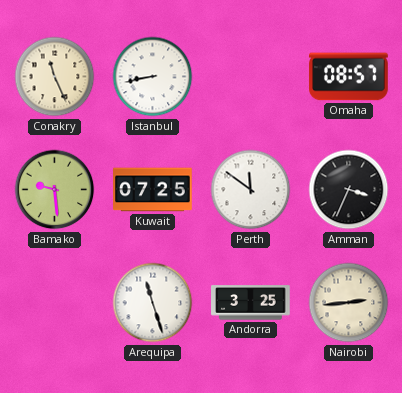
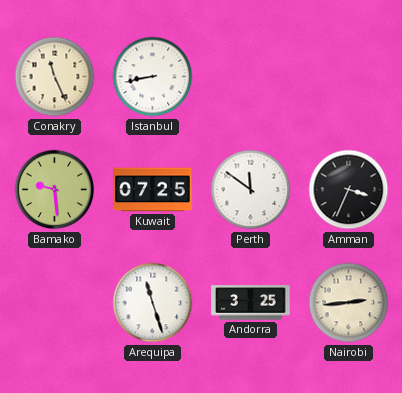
Omaha: 08:57 -> none
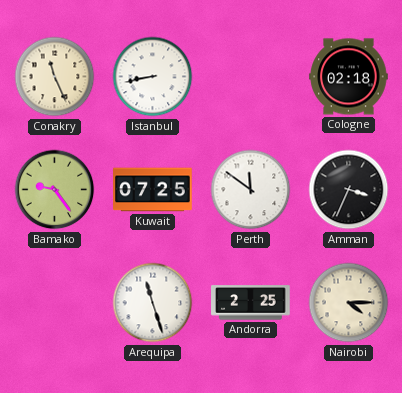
Cologne: none -> 02:18
Bamako: 9:29 -> 9:24
Andorra: 3:25 -> 2:25
Nairobi: 2:44 -> 4:15
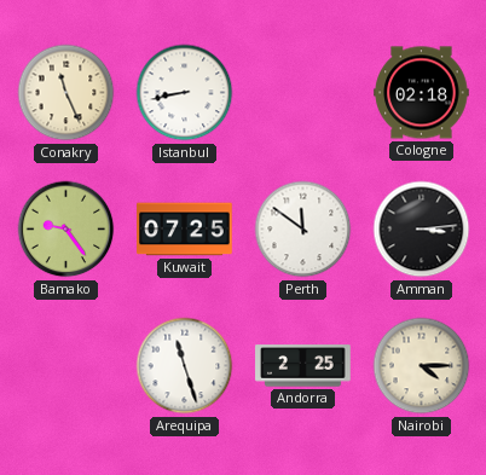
Amman: 3:34 -> 3:14
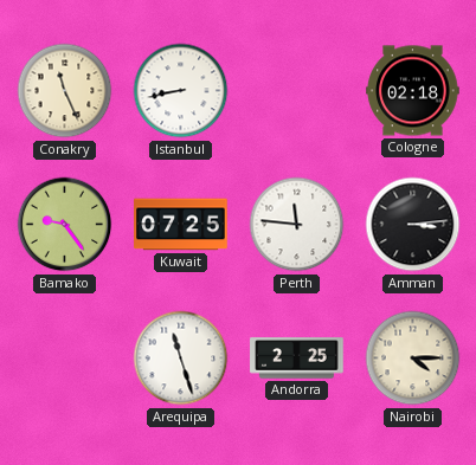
Perth: 11:51 -> 11:46
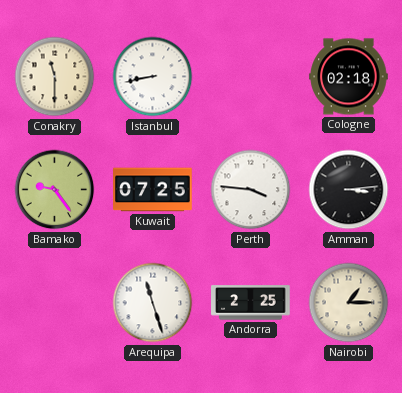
Conakry: 11:26 -> 11:30
Perth: 11:46 -> 3:46
Nairobi: 4:15 -> 1:15
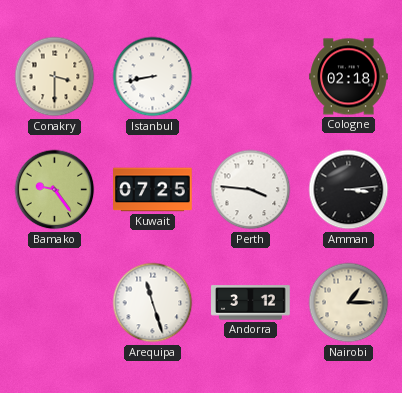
Conakry: 11:30 -> 3:30
Andorra: 2:25 -> 3:12
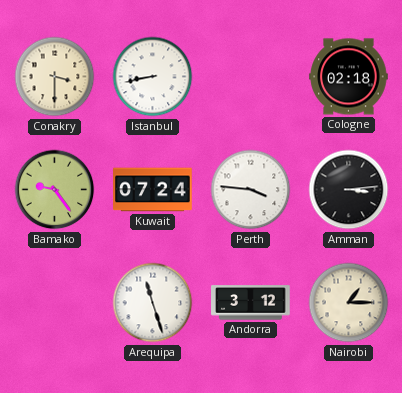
Kuwait: 07:25 -> 07:24
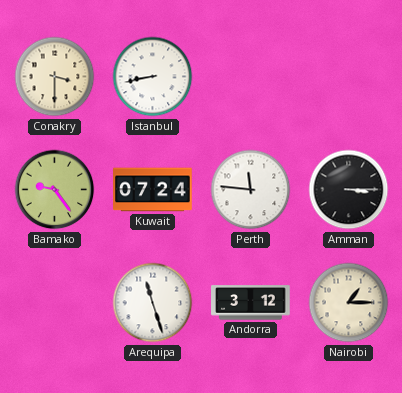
Cologne: 02:18 -> none
Perth: 3:46 -> 11:46
Amman: 3:14 -> 3:15
